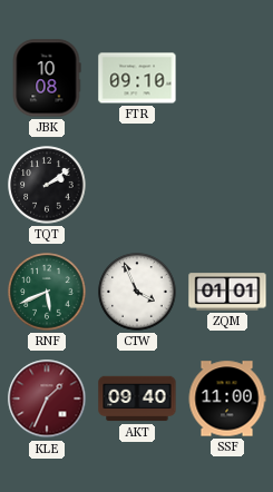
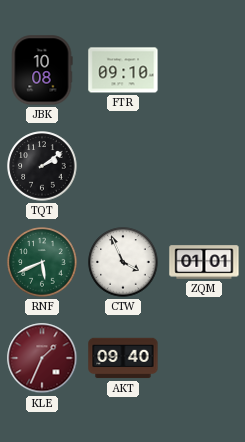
SSF: 11:00 -> none
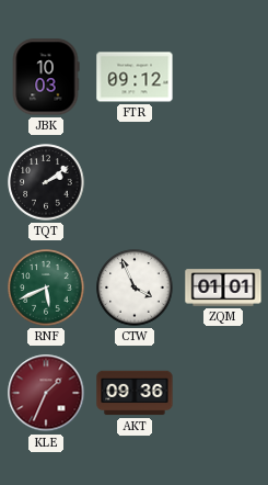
JBK: 10:08 -> 10:03
FTR: 09:10 -> 09:12
AKT: 09:40 -> 09:36
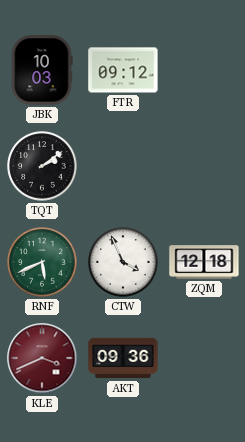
ZQM: 01:01 -> 12:18
KLE: 1:34 -> 3:41
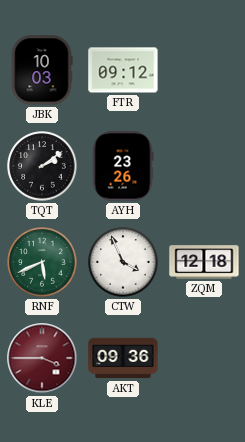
AYH: none -> 23:26
KLE: 3:41 -> 3:45
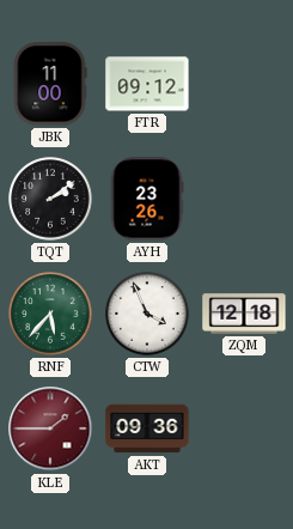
JBK: 10:03 -> 11:00
RNF: 5:41 -> 5:37
KLE: 3:45 -> 1:45
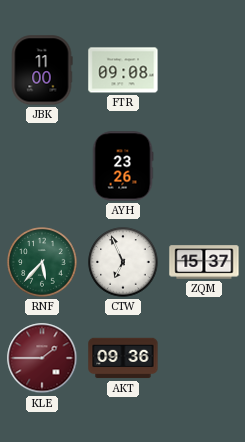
FTR: 09:12 -> 09:08
TQT: 2:09 -> none
CTW: 3:56 -> 6:56
ZQM: 12:18 -> 15:37
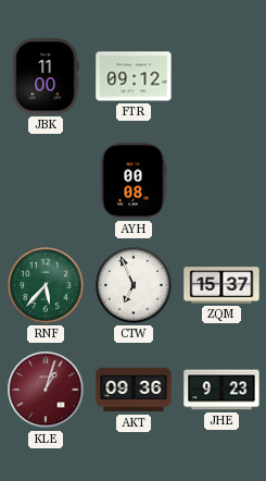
FTR: 09:08 -> 09:12
AYH: 23:26 -> 00:08
KLE: 1:45 -> 1:03
JHE: none -> 9:23
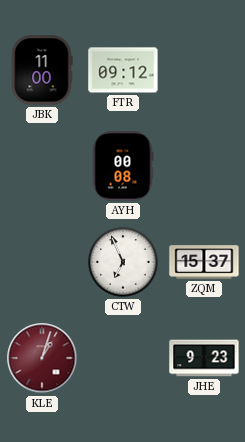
RNF: 5:37 -> none
AKT: 09:36 -> none
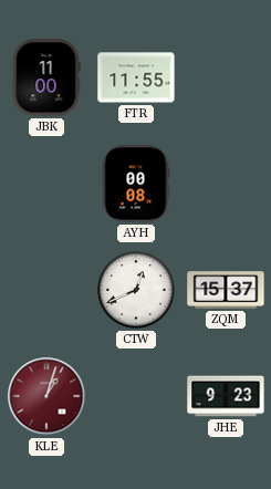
FTR: 09:12 -> 11:55
CTW: 6:56 -> 12:41
